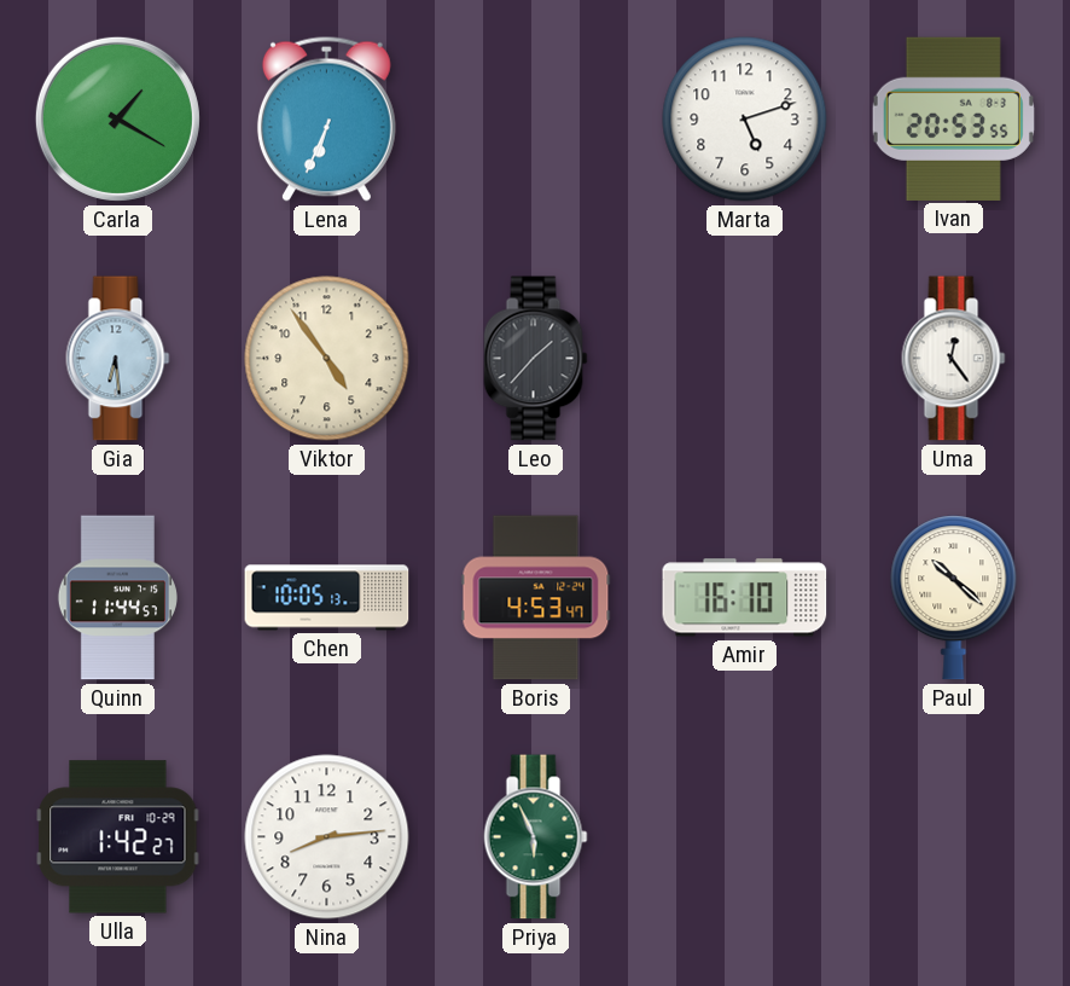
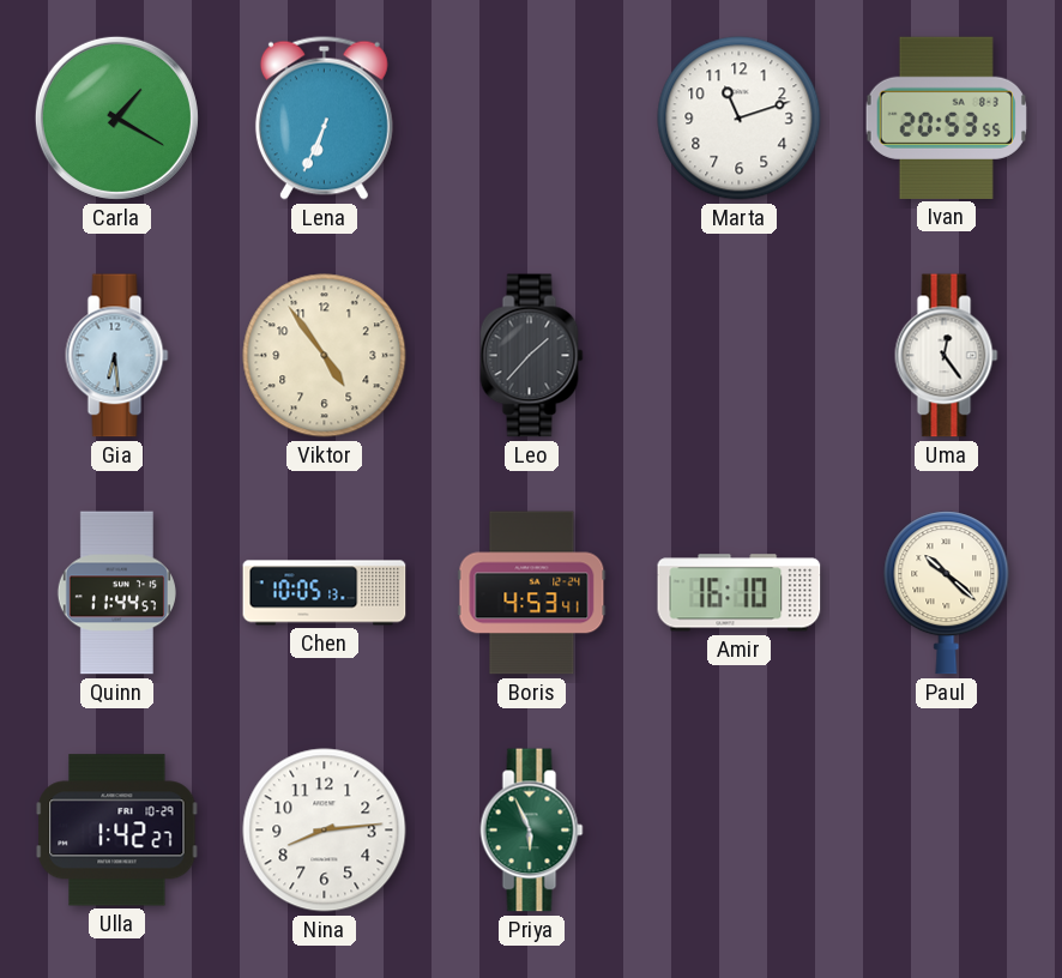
Marta: 5:12 -> 11:12
Boris: 4:53:47 -> 4:53:41
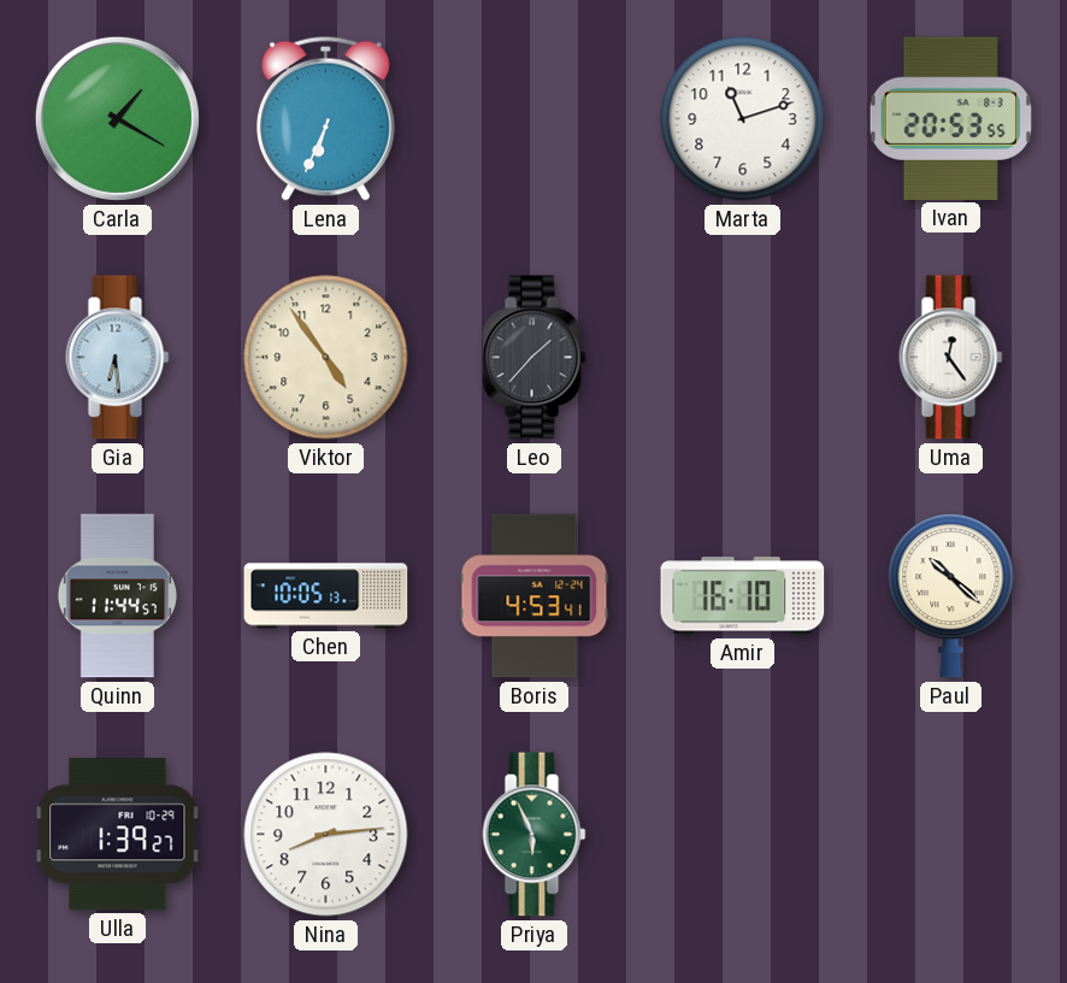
Ulla: 1:42 -> 1:39
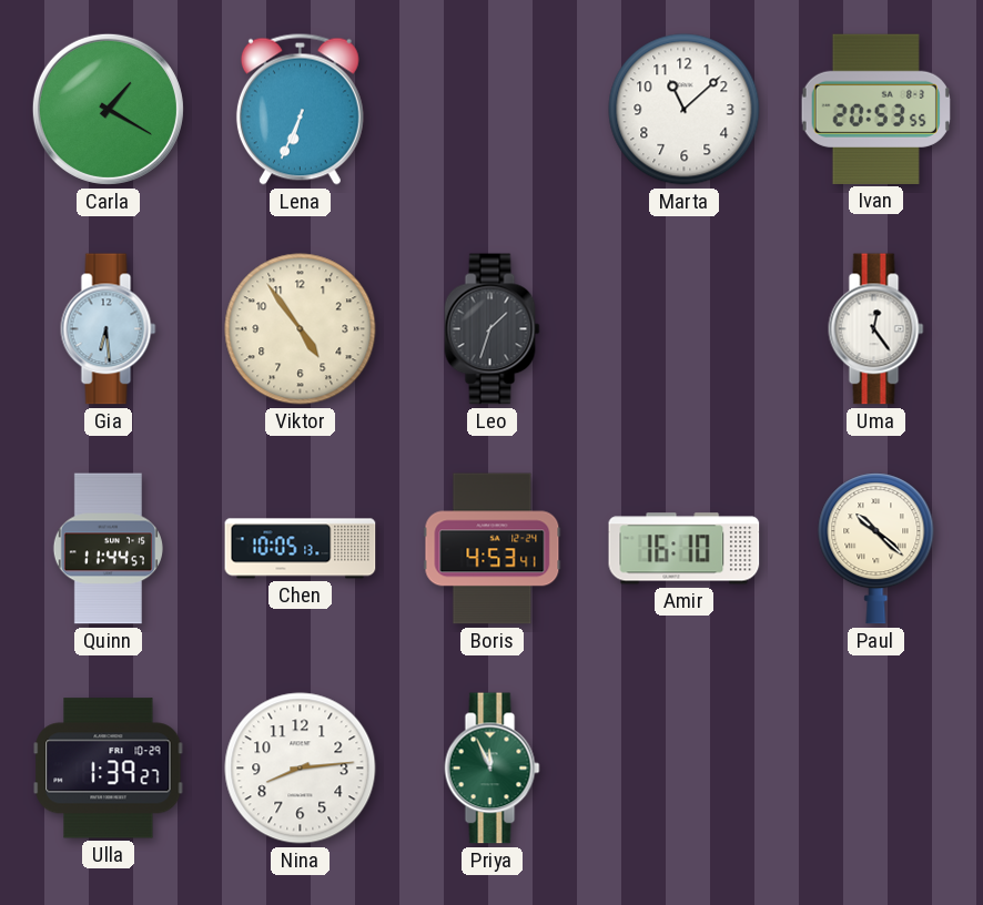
Marta: 11:12 -> 11:08
Leo: 1:37 -> 1:33
Priya: 5:56 -> 11:56
